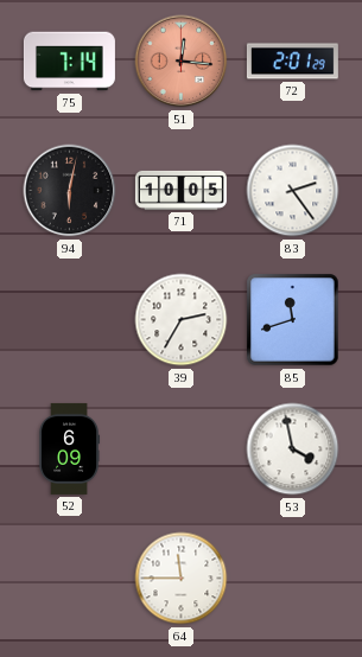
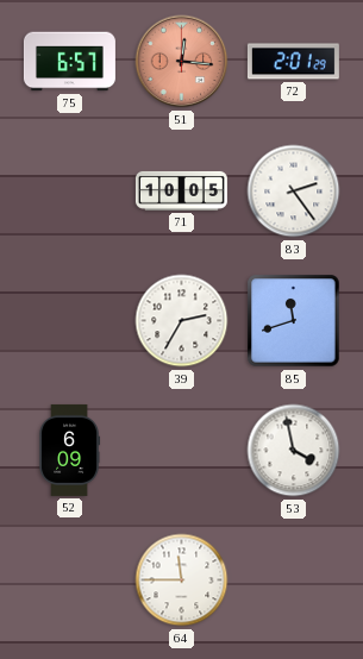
75: 7:14 -> 6:57
94: 6:02 -> none
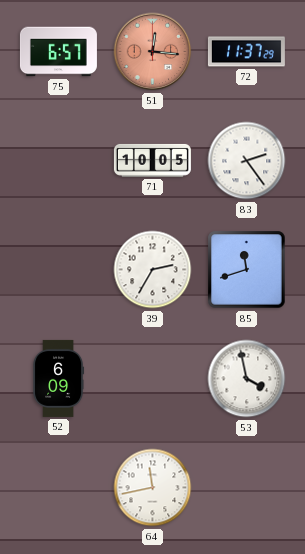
72: 2:01 -> 11:37
64: 11:45 -> 11:43
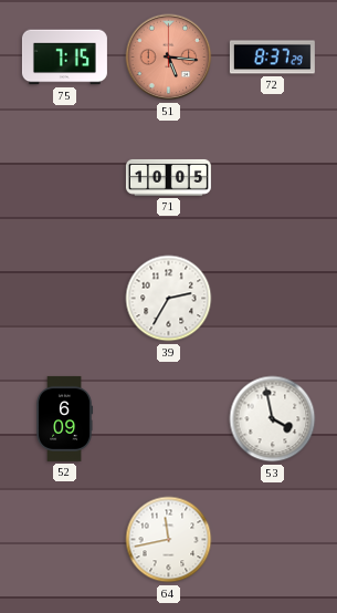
75: 6:57 -> 7:15
51: 12:16 -> 5:16
72: 11:37 -> 8:37
83: 2:24 -> none
85: 11:42 -> none
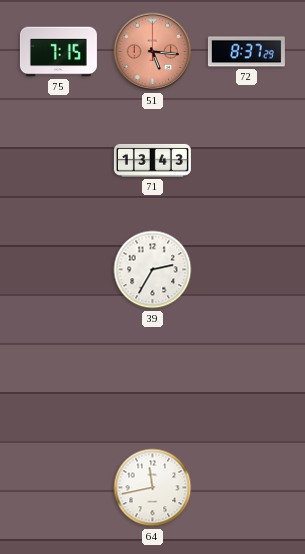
71: 10:05 -> 13:43
52: 6:09 -> none
53: 3:58 -> none
